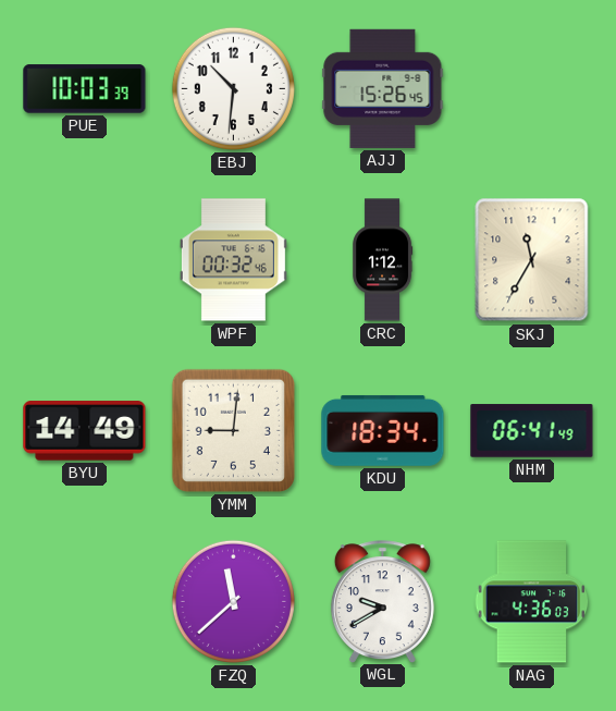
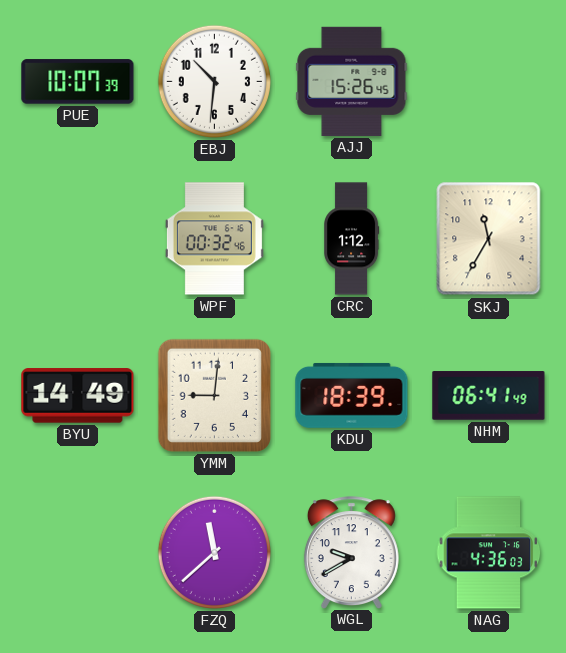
PUE: 10:03 -> 10:07
KDU: 18:34 -> 18:39
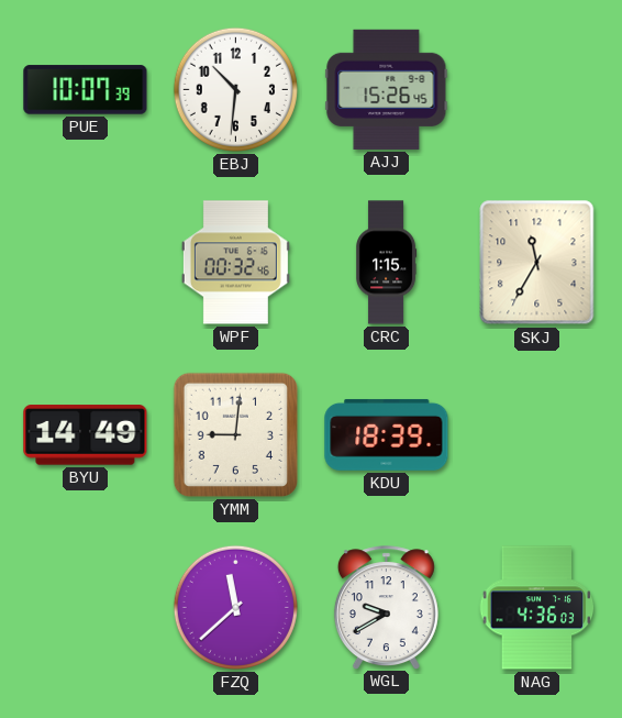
CRC: 1:12 -> 1:15
NHM: 06:41 -> none
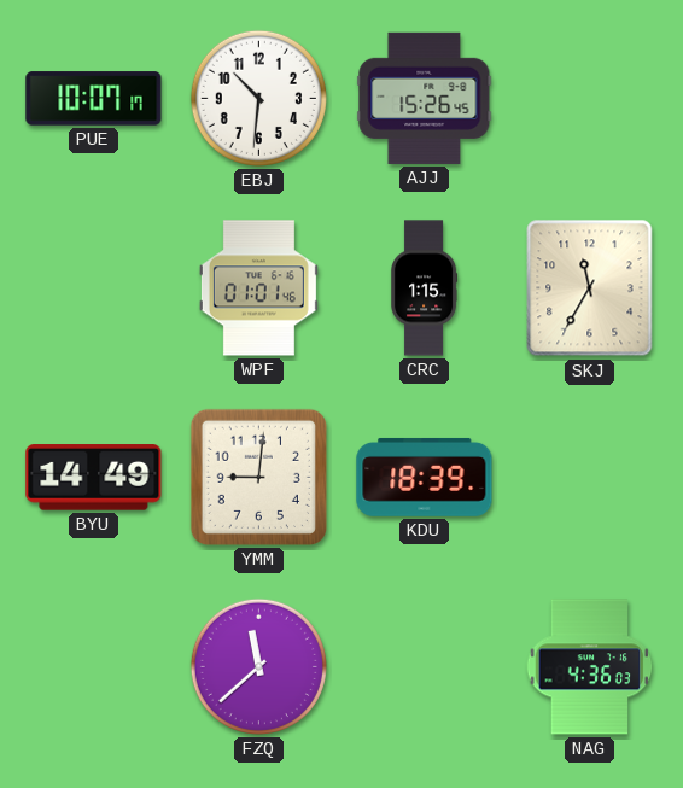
PUE: 10:07:39 -> 10:07:17
WPF: 00:32 -> 01:01
WGL: 9:40 -> none
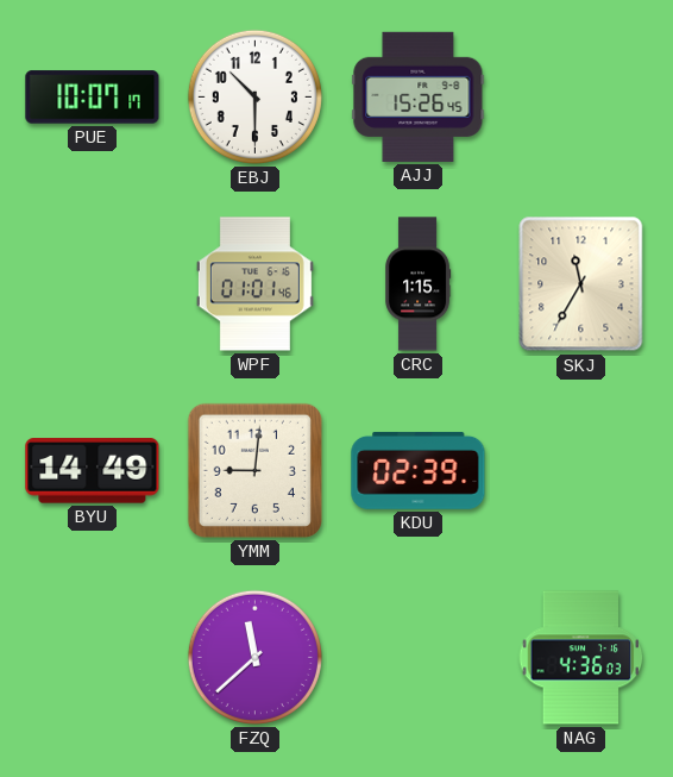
EBJ: 10:31 -> 10:30
KDU: 18:39 -> 02:39
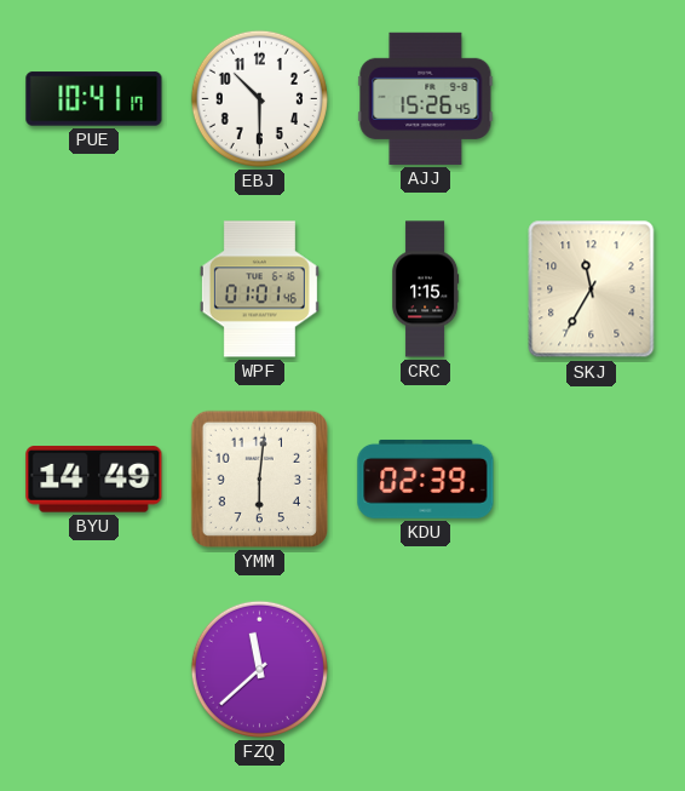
PUE: 10:07 -> 10:41
YMM: 9:01 -> 6:01
NAG: 4:36 -> none
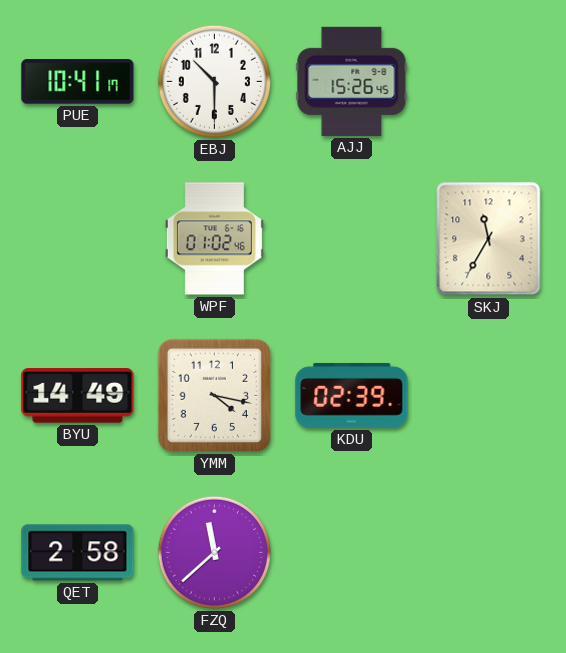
WPF: 01:01 -> 01:02
CRC: 1:15 -> none
YMM: 6:01 -> 4:17
QET: none -> 2:58
